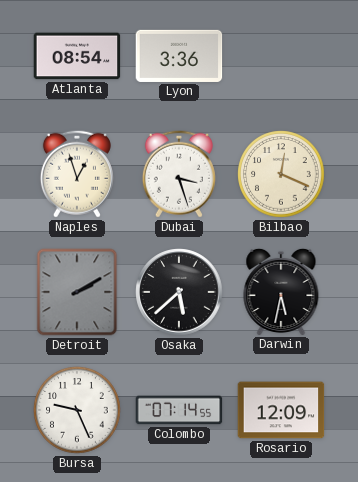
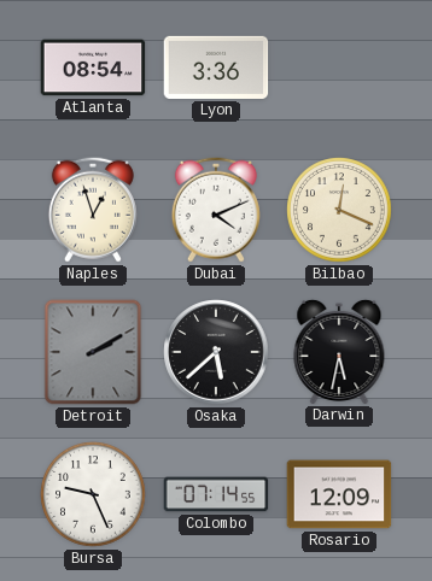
Dubai: 3:27 -> 4:11
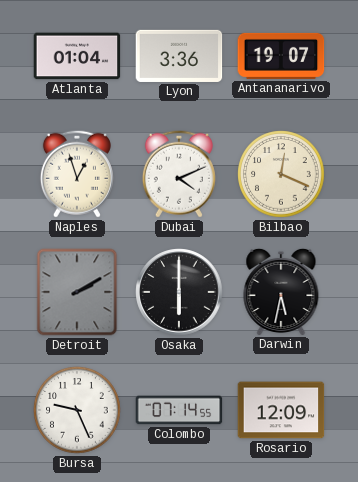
Atlanta: 08:54 -> 01:04
Antananarivo: none -> 19:07
Osaka: 5:38 -> 6:00
